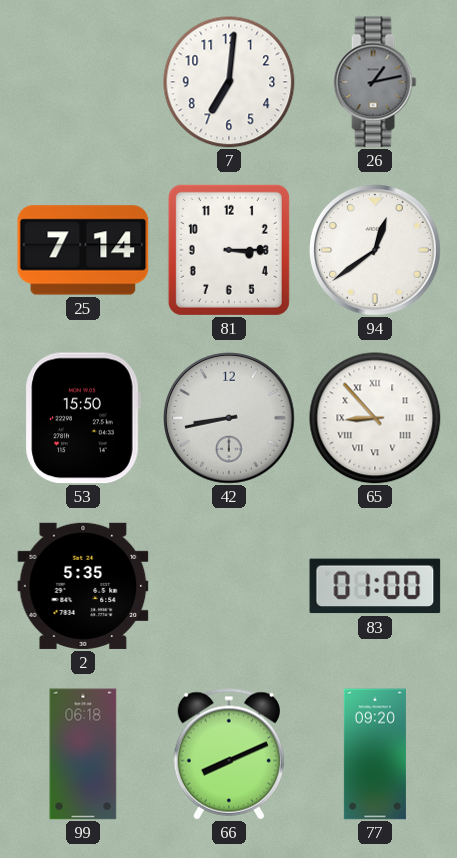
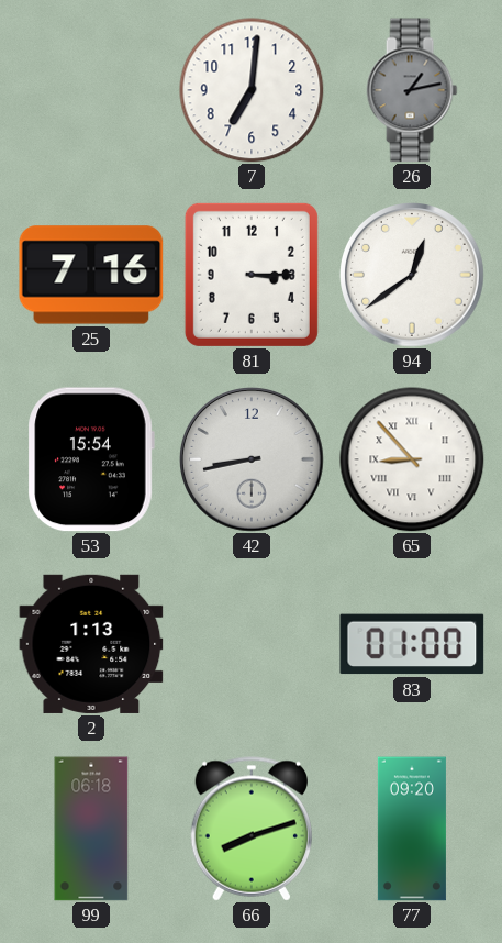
25: 7:14 -> 7:16
53: 15:50 -> 15:54
2: 5:35 -> 1:13
66: 8:11 -> 8:12
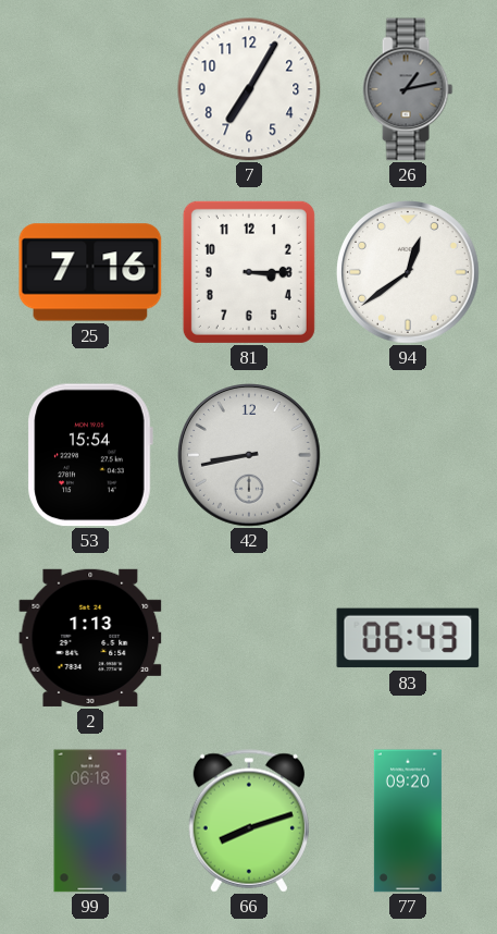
7: 7:01 -> 7:05
65: 8:53 -> none
83: 01:00 -> 06:43
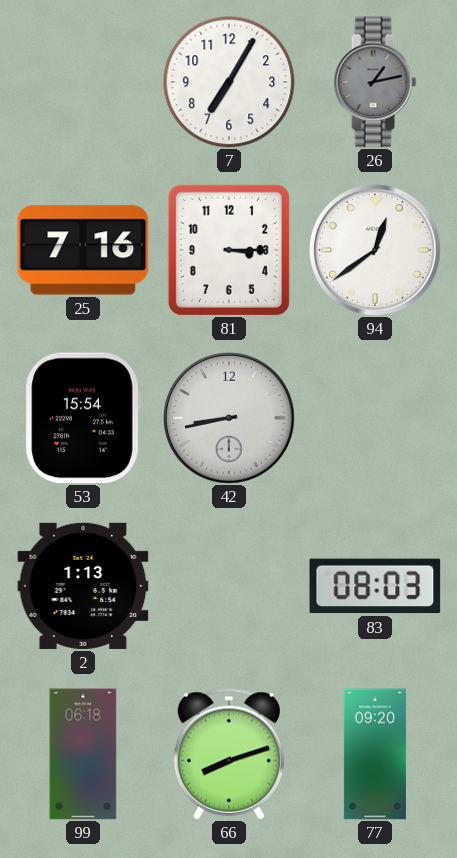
83: 06:43 -> 08:03
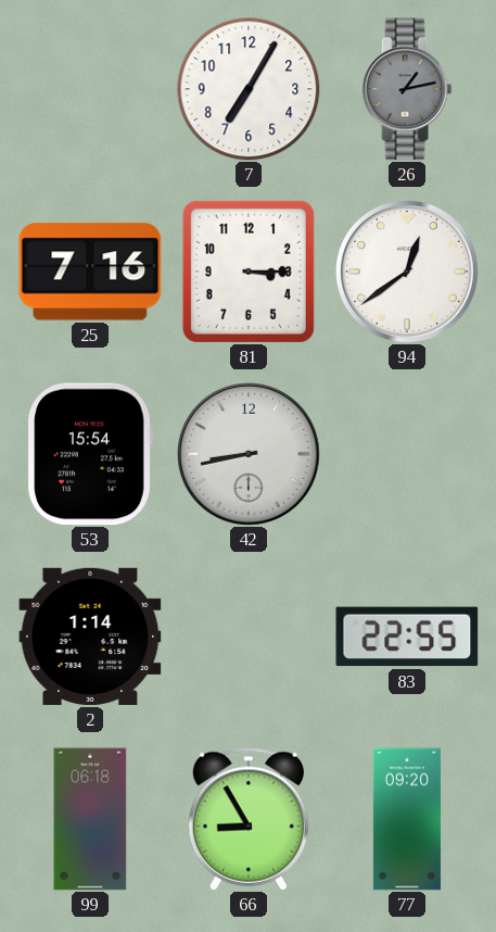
2: 1:13 -> 1:14
83: 08:03 -> 22:55
66: 8:12 -> 8:55
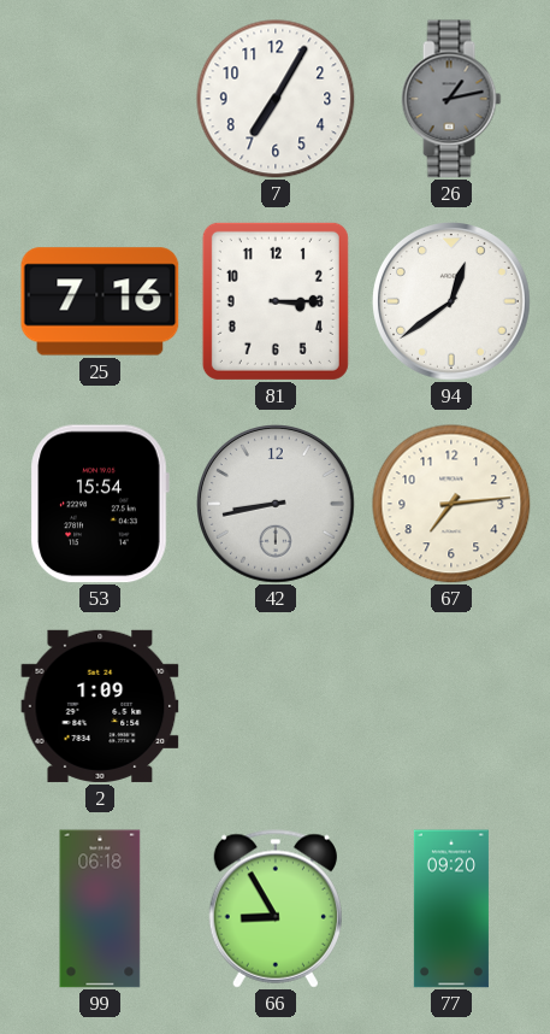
67: none -> 7:14
2: 1:14 -> 1:09
83: 22:55 -> none
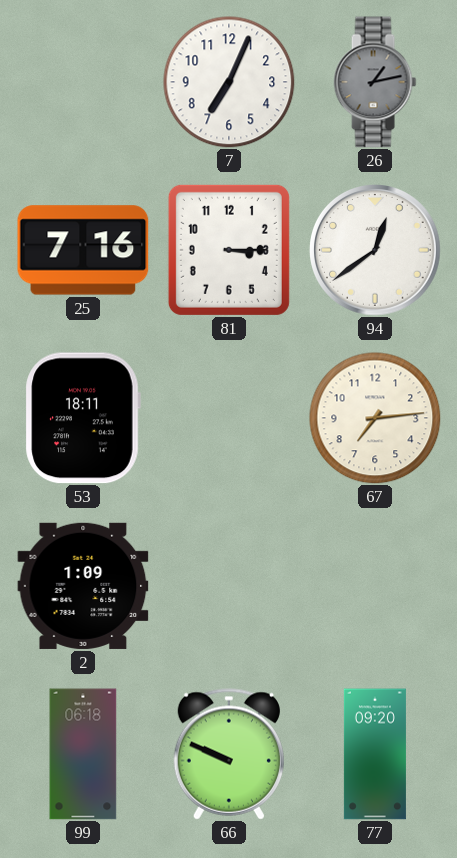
7: 7:05 -> 7:04
53: 15:54 -> 18:11
42: 8:43 -> none
66: 8:55 -> 9:49
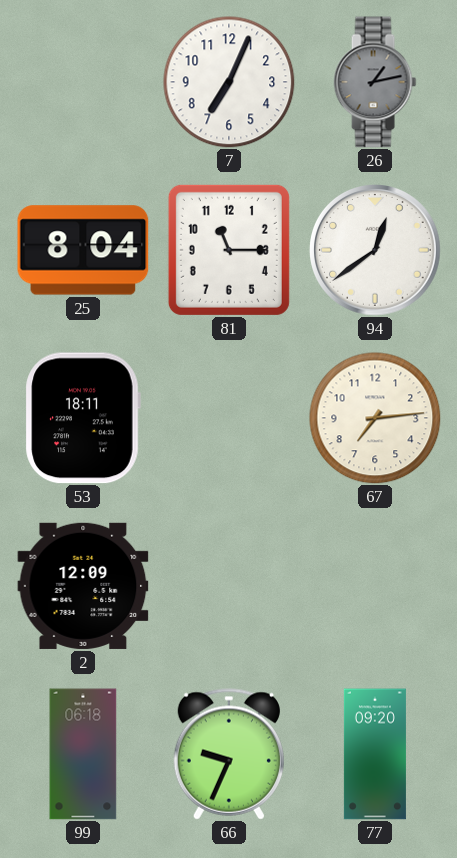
25: 7:16 -> 8:04
81: 3:15 -> 11:15
2: 1:09 -> 12:09
66: 9:49 -> 9:34
